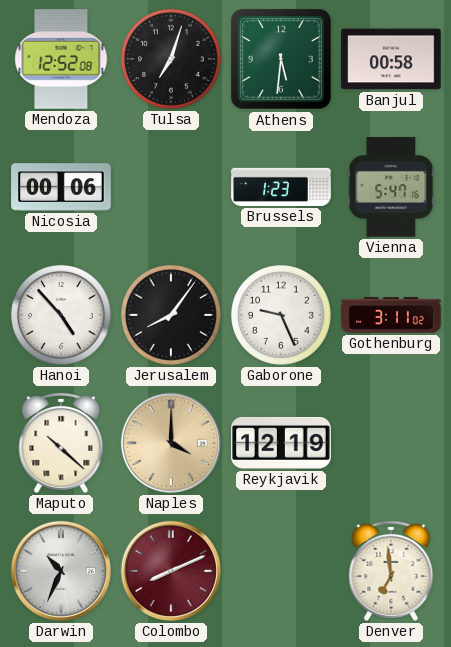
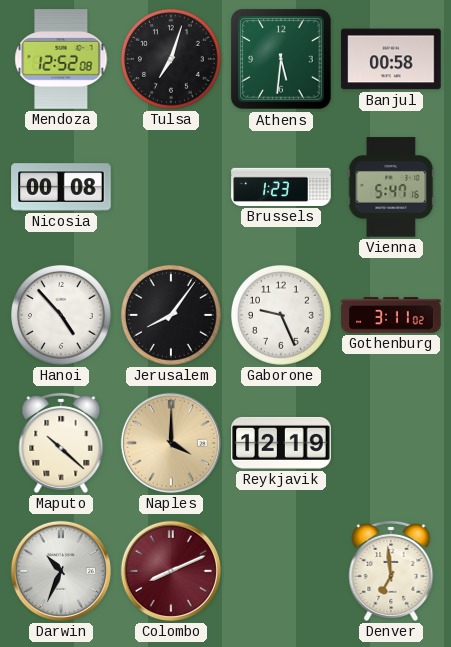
Nicosia: 00:06 -> 00:08
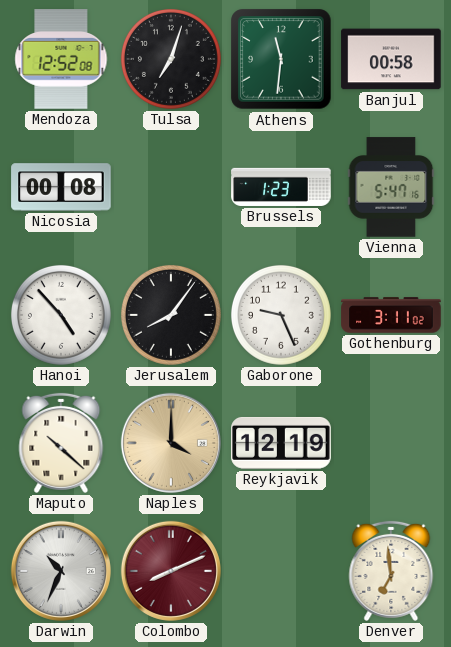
Athens: 5:31 -> 11:31
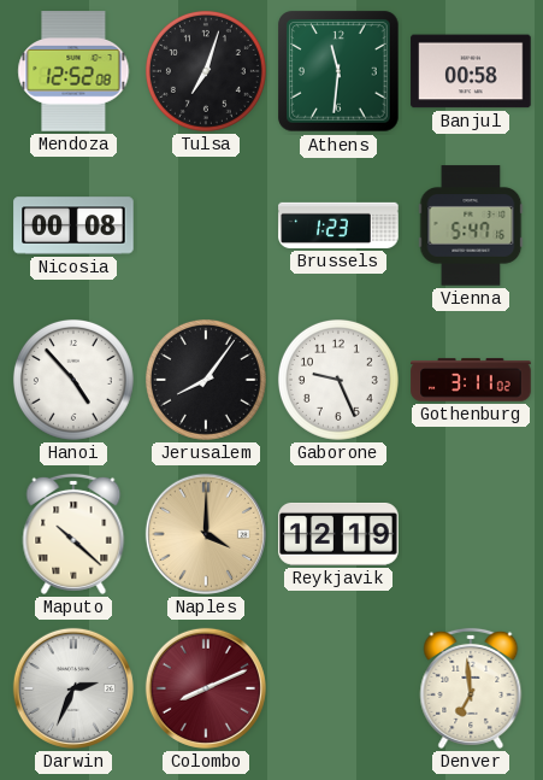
Darwin: 10:34 -> 2:34
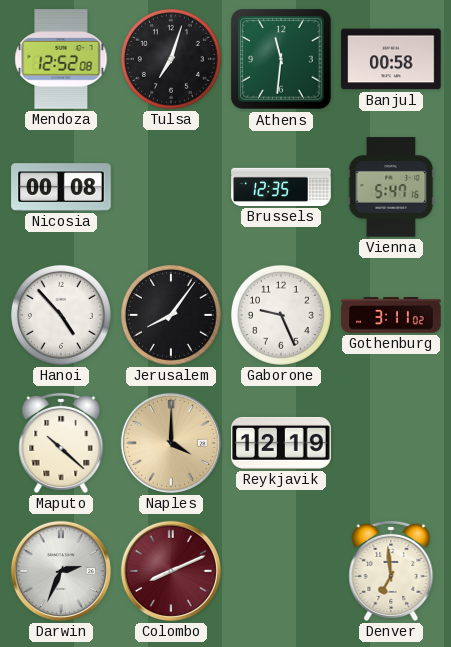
Brussels: 1:23 -> 12:35
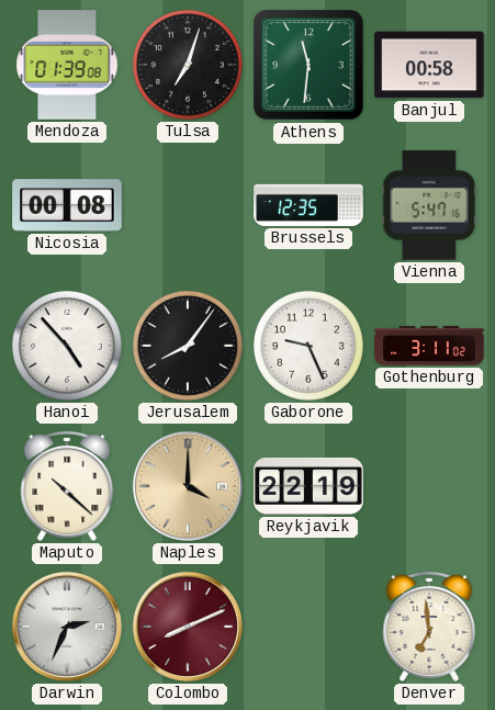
Mendoza: 12:52 -> 01:39
Reykjavik: 12:19 -> 22:19
